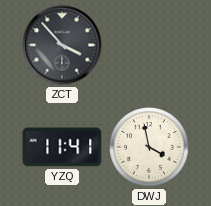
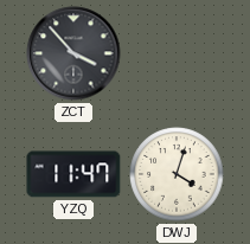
YZQ: 11:41 -> 11:47
DWJ: 3:58 -> 4:03
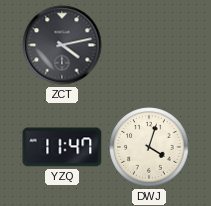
ZCT: 3:53 -> 4:13
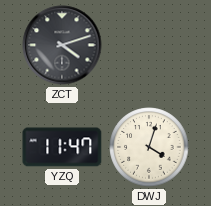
ZCT: 4:13 -> 4:12
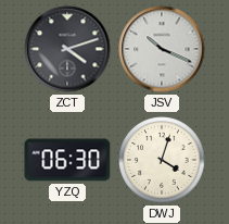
JSV: none -> 10:19
YZQ: 11:47 -> 06:30
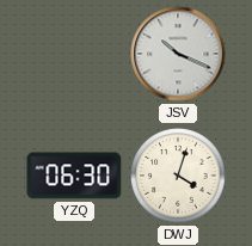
ZCT: 4:12 -> none
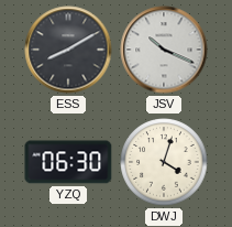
ESS: none -> 8:10
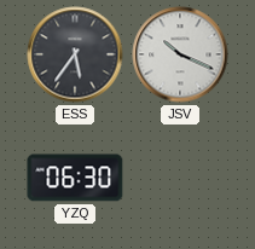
ESS: 8:10 -> 5:36
DWJ: 4:03 -> none
